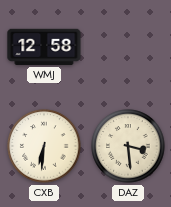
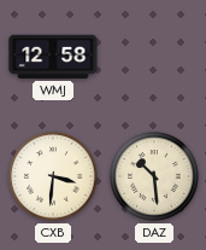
CXB: 6:31 -> 3:31
DAZ: 3:29 -> 10:29
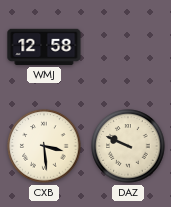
CXB: 3:31 -> 3:29
DAZ: 10:29 -> 9:49
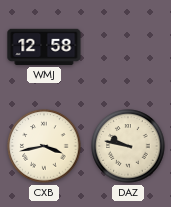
CXB: 3:29 -> 3:43
DAZ: 9:49 -> 9:47
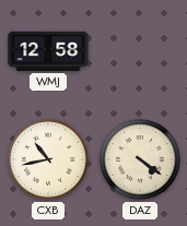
CXB: 3:43 -> 10:43
DAZ: 9:47 -> 4:21
